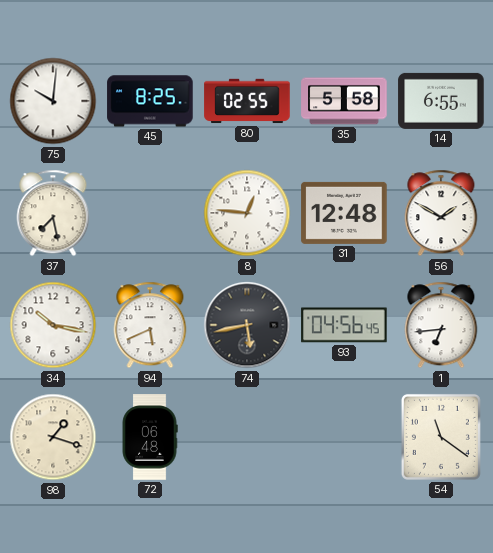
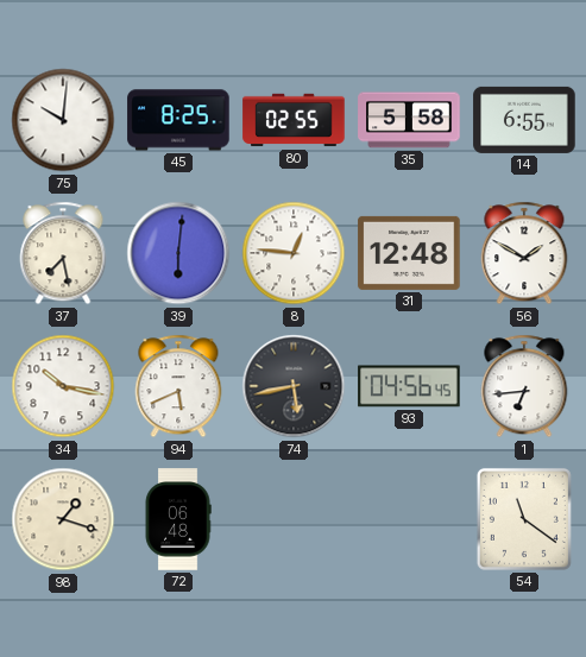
39: none -> 6:01
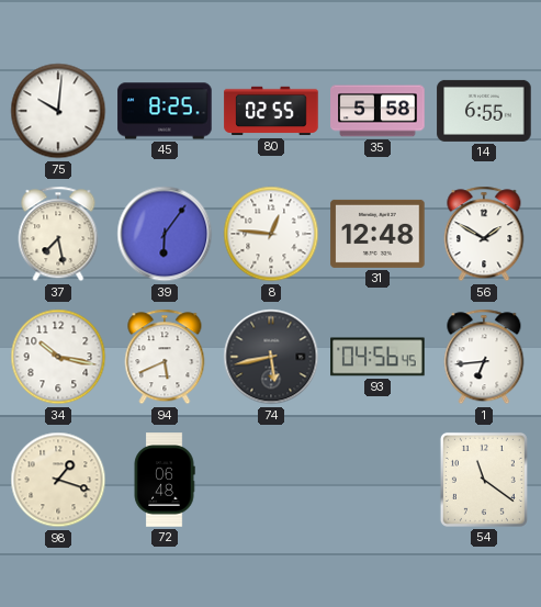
39: 6:01 -> 6:06
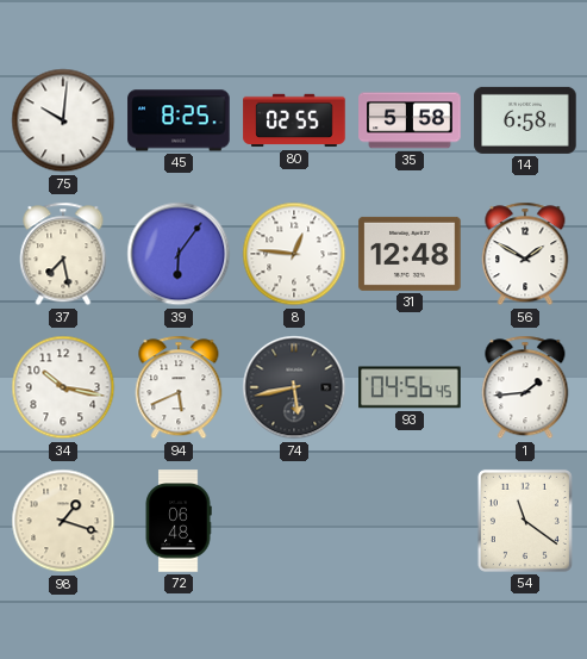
14: 6:55 -> 6:58
1: 6:44 -> 1:44
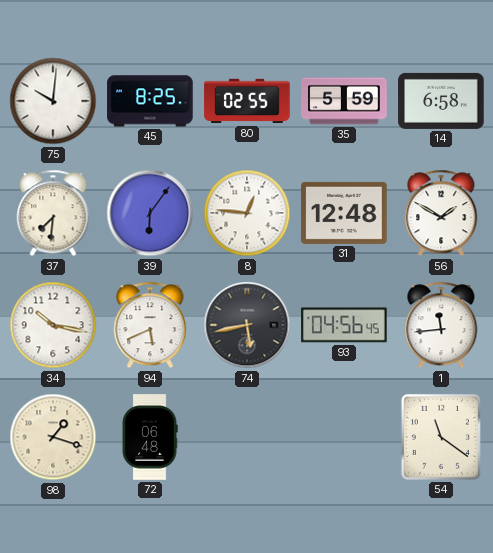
35: 5:58 -> 5:59
37: 7:28 -> 7:31
1: 1:44 -> 11:44
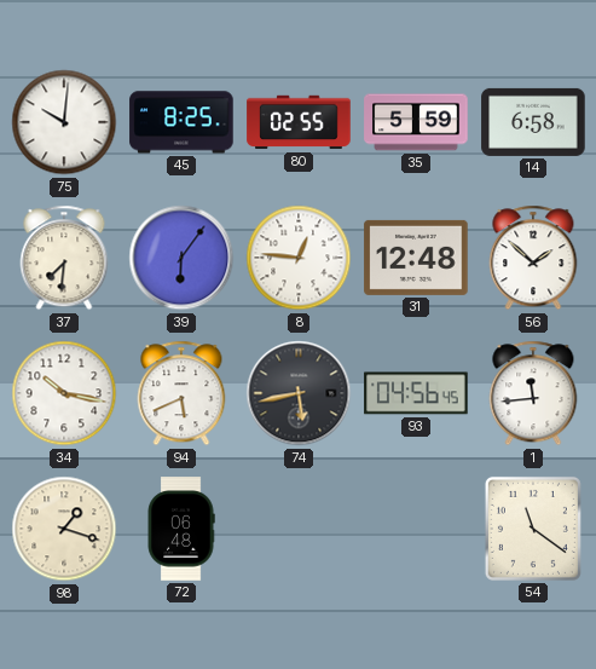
56: 1:50 -> 1:52
